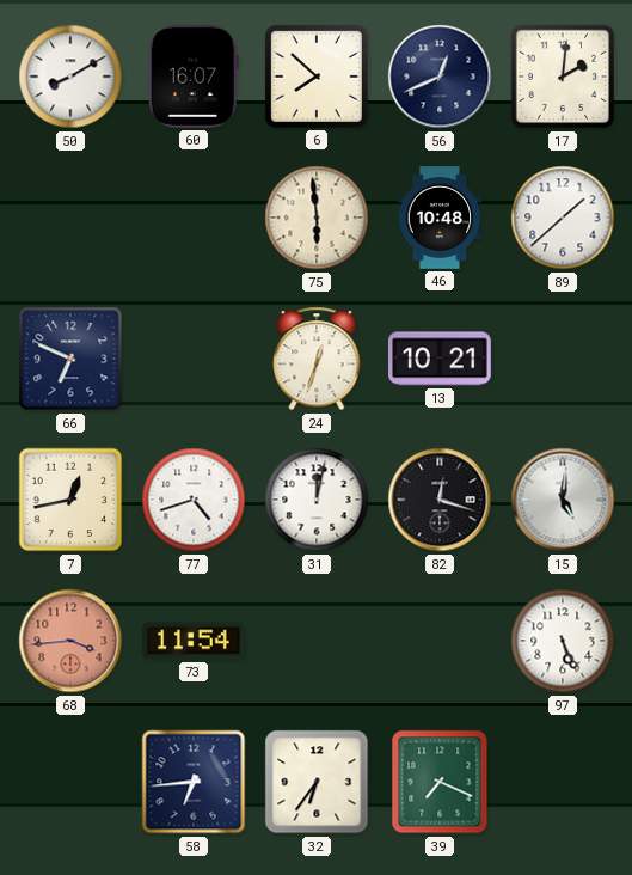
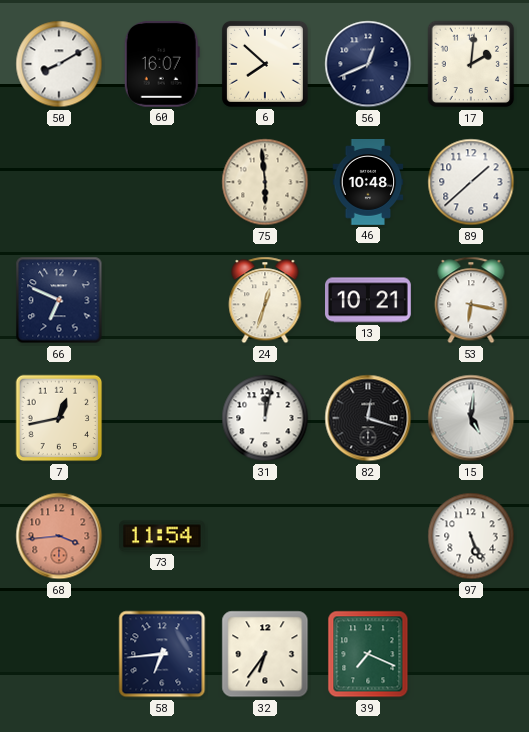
53: none -> 6:17
77: 4:42 -> none
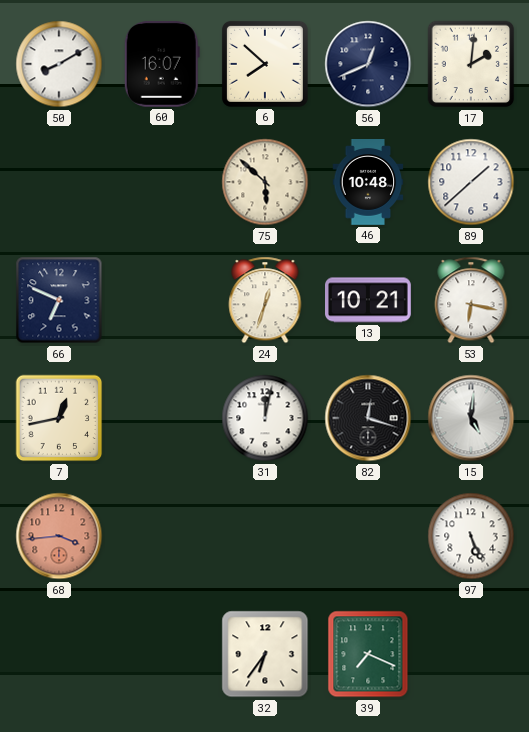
75: 5:59 -> 5:52
73: 11:54 -> none
58: 6:44 -> none
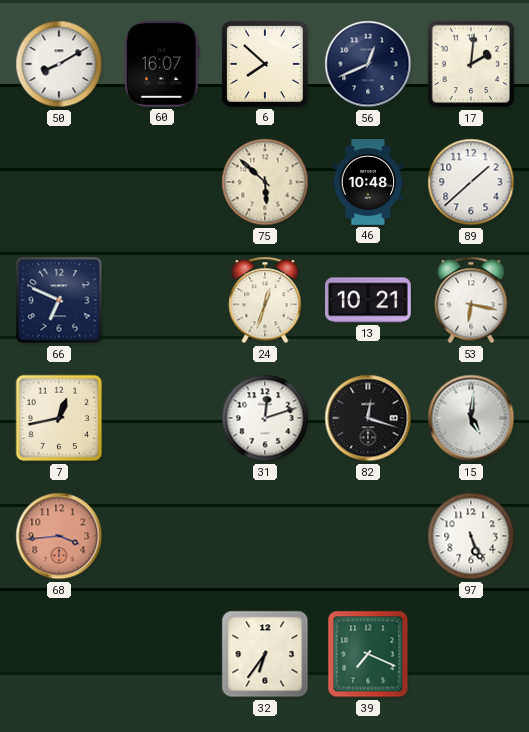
31: 12:02 -> 12:12
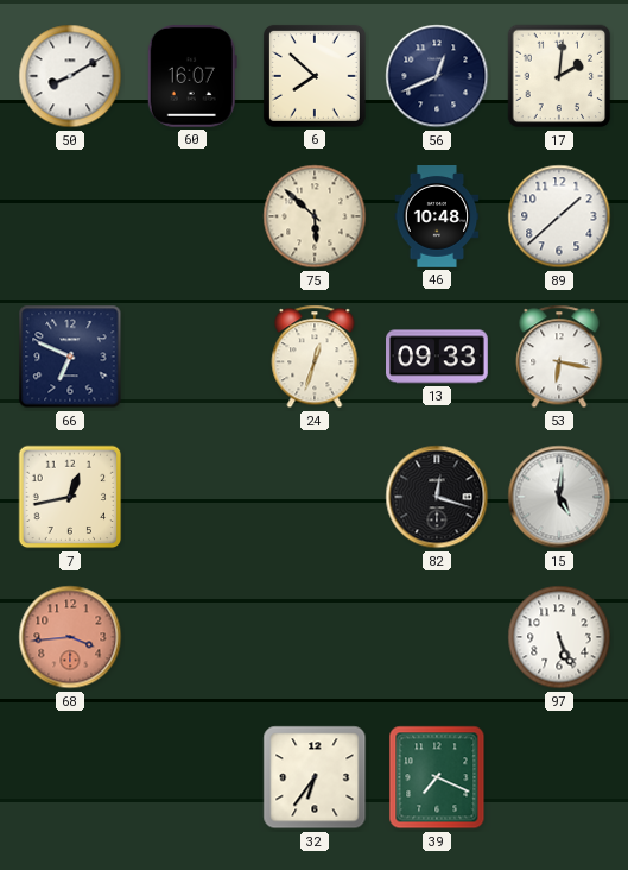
13: 10:21 -> 09:33
31: 12:12 -> none
